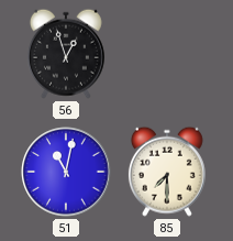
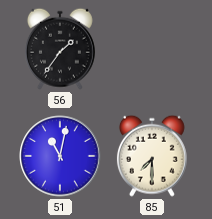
56: 12:57 -> 1:36
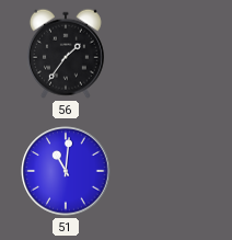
51: 11:02 -> 11:01
85: 7:30 -> none
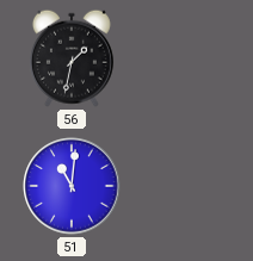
56: 1:36 -> 1:32
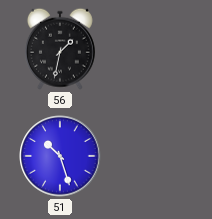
51: 11:01 -> 10:27
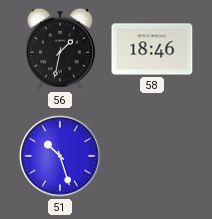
58: none -> 18:46
